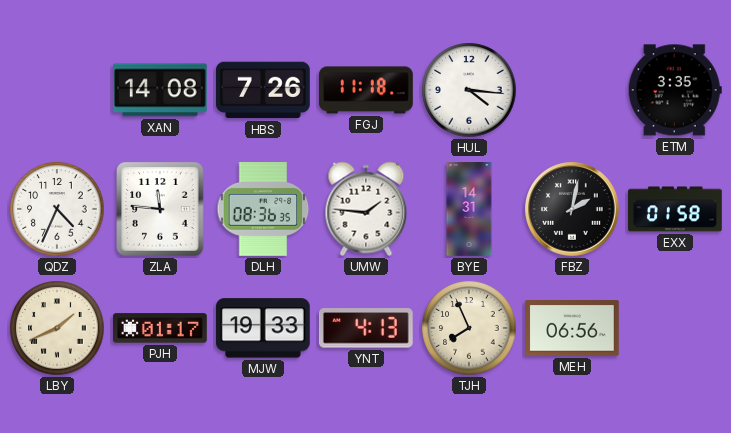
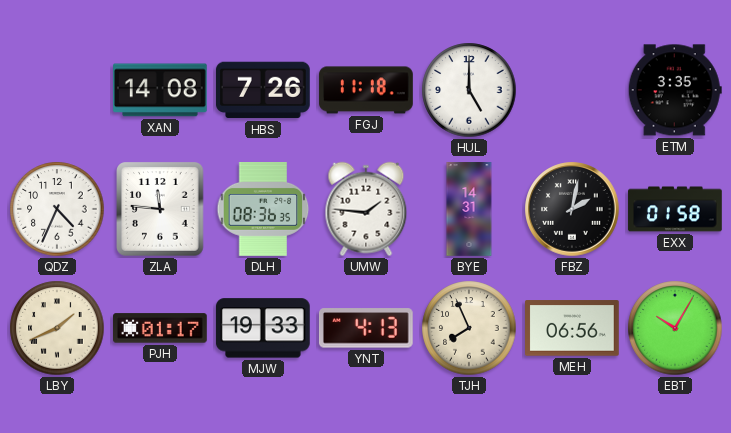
HUL: 4:16 -> 5:00
EBT: none -> 10:05
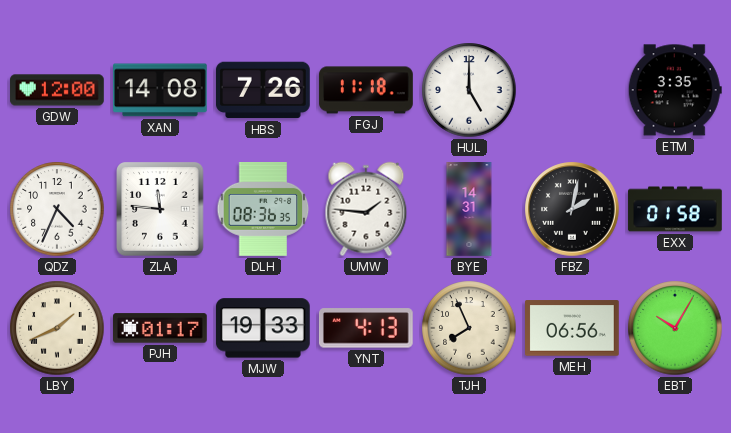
GDW: none -> 12:00
